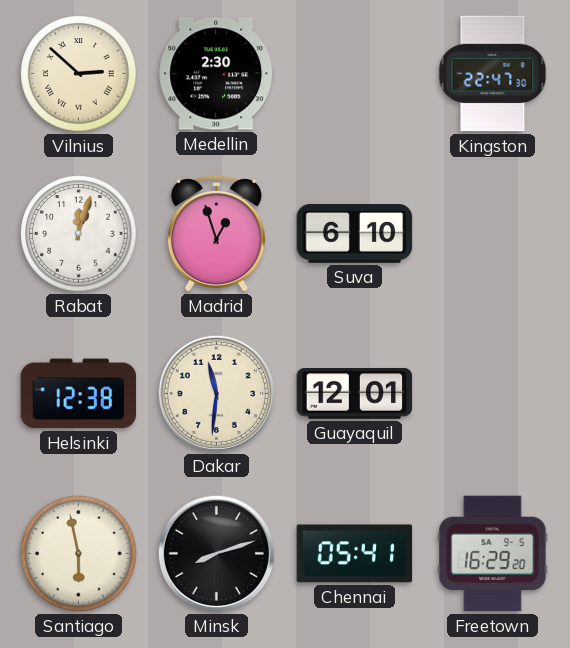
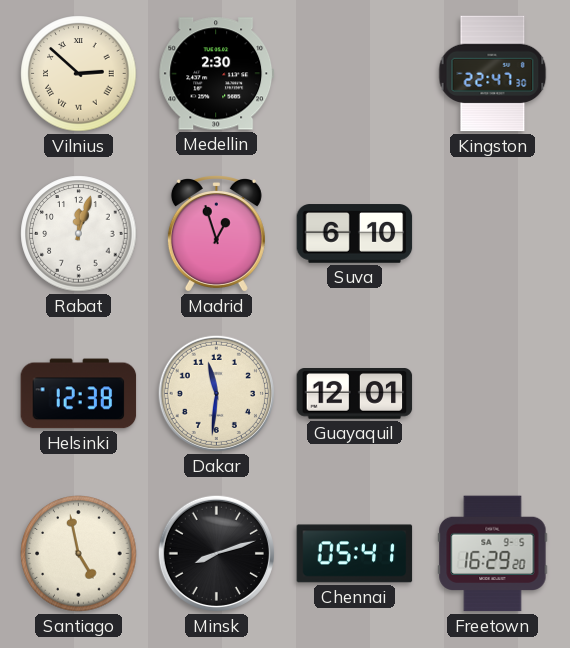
Santiago: 5:58 -> 4:58
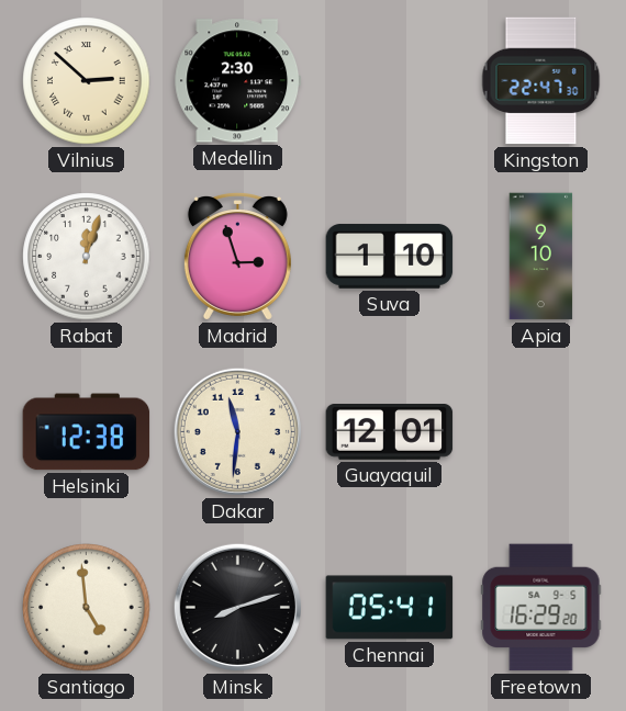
Madrid: 12:57 -> 2:57
Suva: 6:10 -> 1:10
Apia: none -> 9:10
Santiago: 4:58 -> 4:59
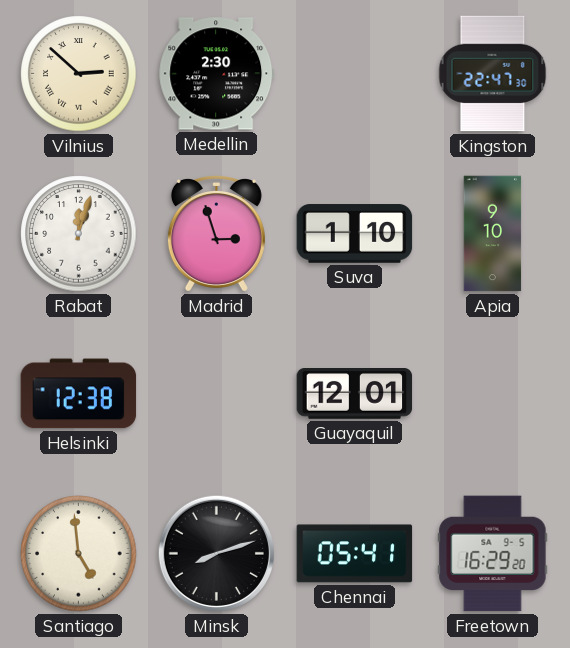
Dakar: 11:31 -> none
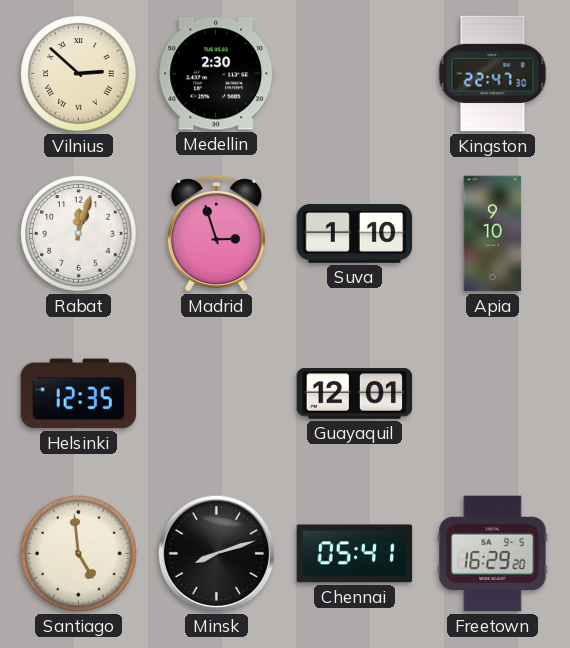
Helsinki: 12:38 -> 12:35
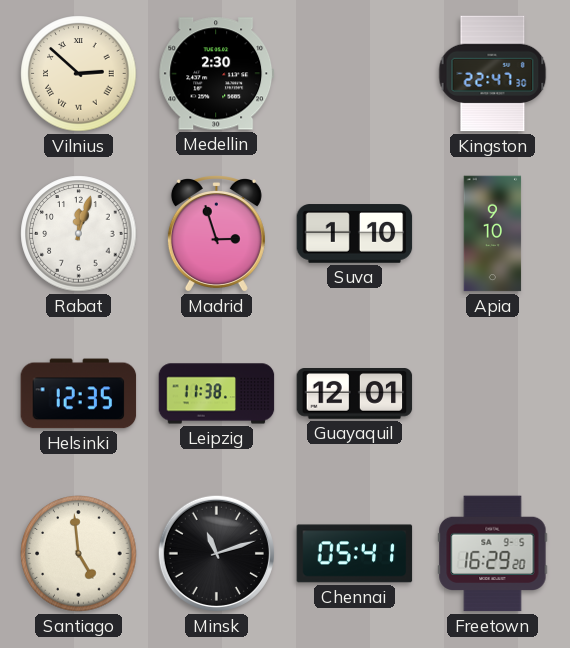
Leipzig: none -> 11:38
Minsk: 8:12 -> 11:12
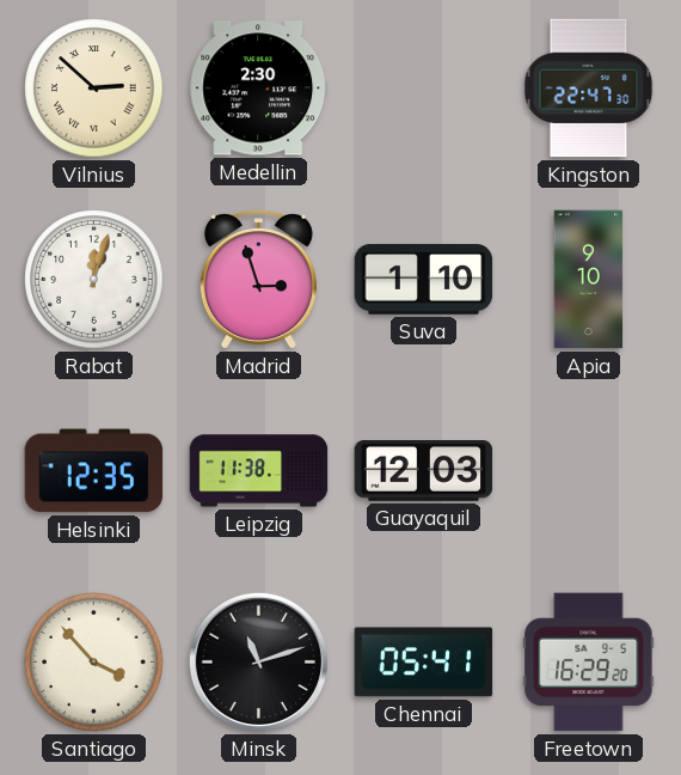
Guayaquil: 12:01 -> 12:03
Santiago: 4:59 -> 3:53
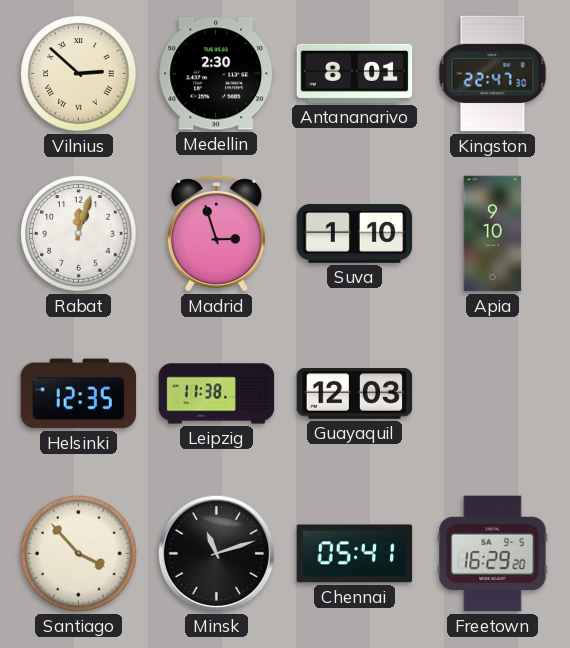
Antananarivo: none -> 8:01
